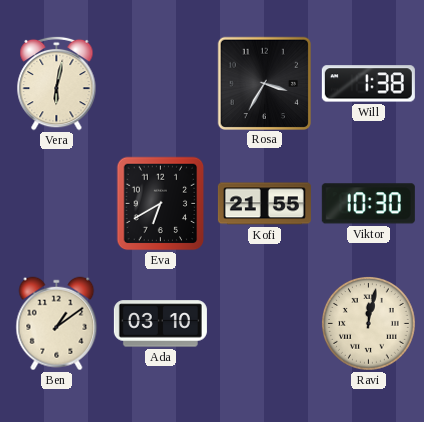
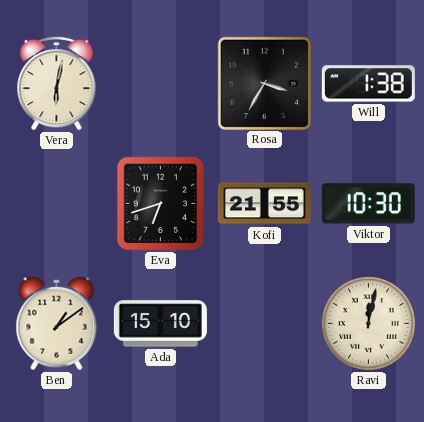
Eva: 6:40 -> 6:42
Ada: 03:10 -> 15:10
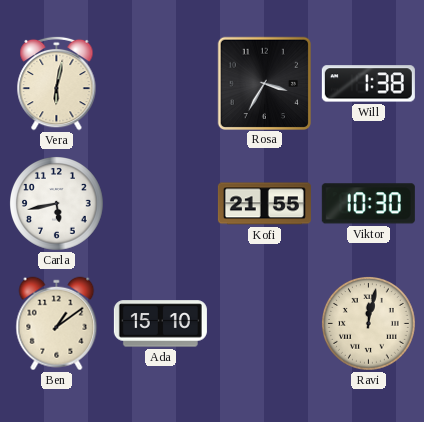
Carla: none -> 5:43
Eva: 6:42 -> none
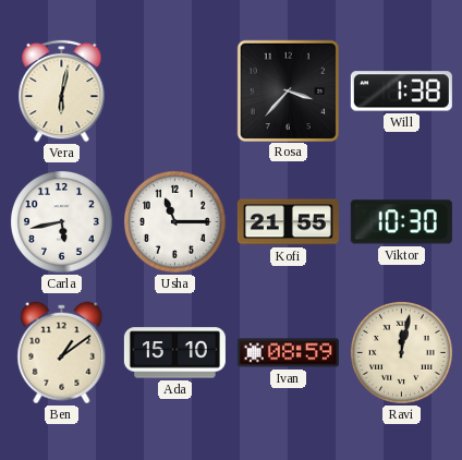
Rosa: 3:35 -> 3:37
Usha: none -> 11:15
Ivan: none -> 08:59
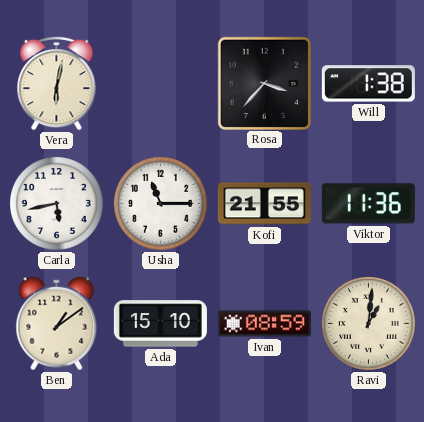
Viktor: 10:30 -> 11:36
Ravi: 12:02 -> 1:01
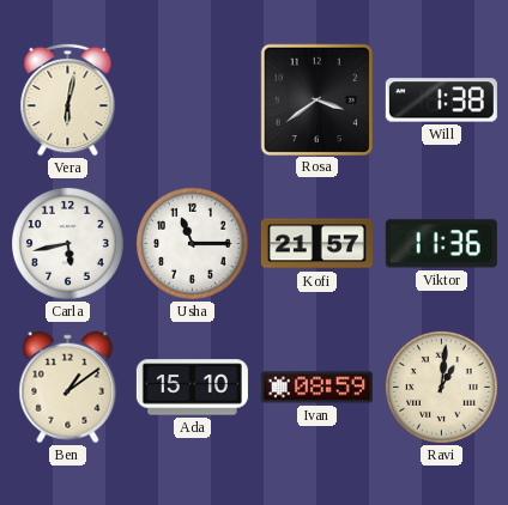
Rosa: 3:37 -> 3:39
Kofi: 21:55 -> 21:57
